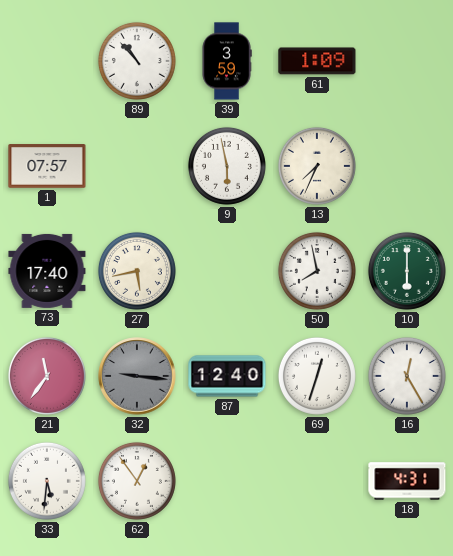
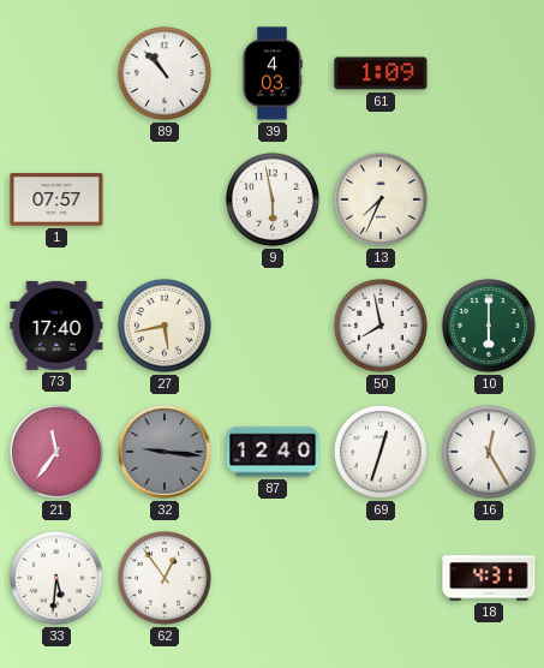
39: 3:59 -> 4:03
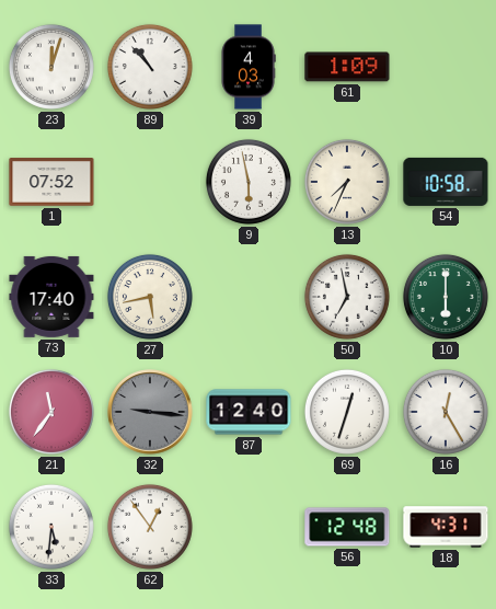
23: none -> 12:03
1: 07:57 -> 07:52
54: none -> 10:58
50: 7:58 -> 6:58
56: none -> 12:48
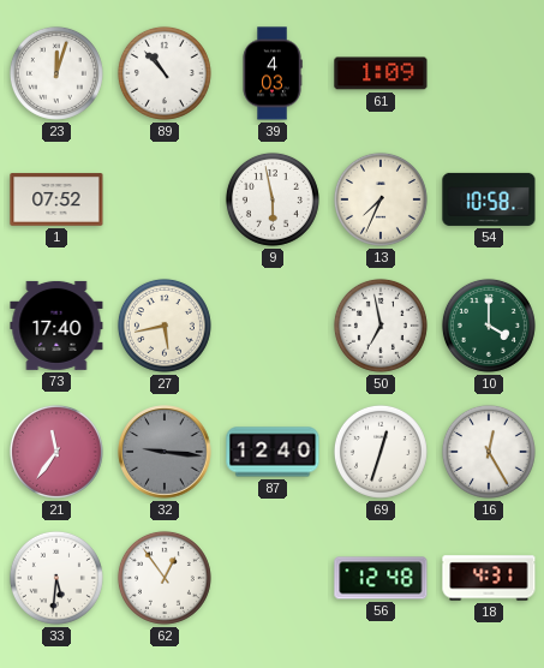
10: 6:00 -> 4:00
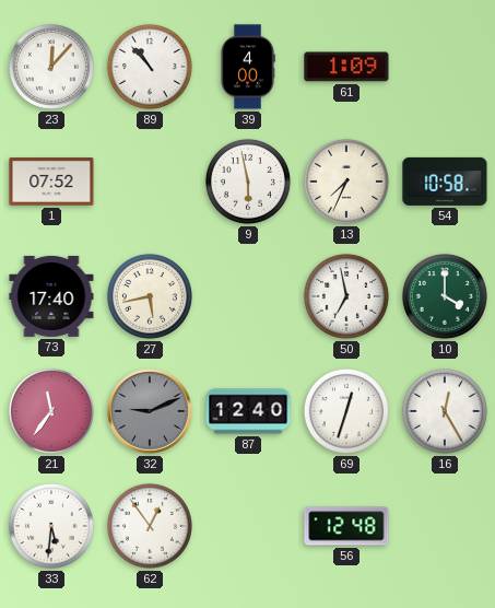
23: 12:03 -> 12:07
39: 4:03 -> 4:00
32: 9:16 -> 9:11
18: 4:31 -> none
